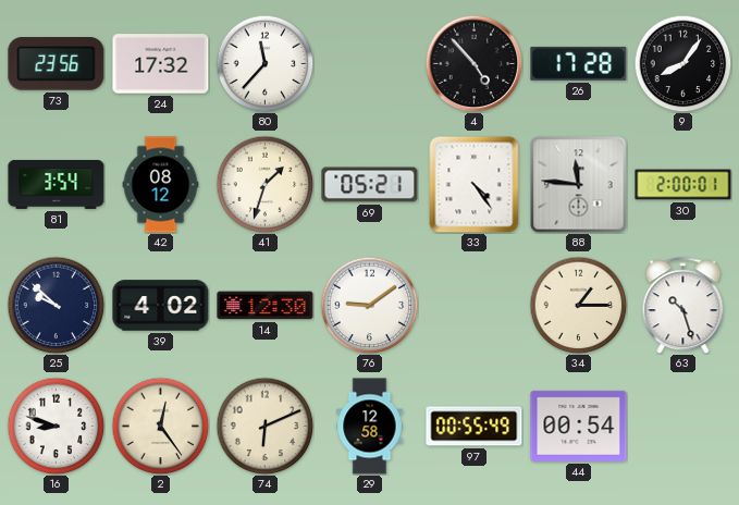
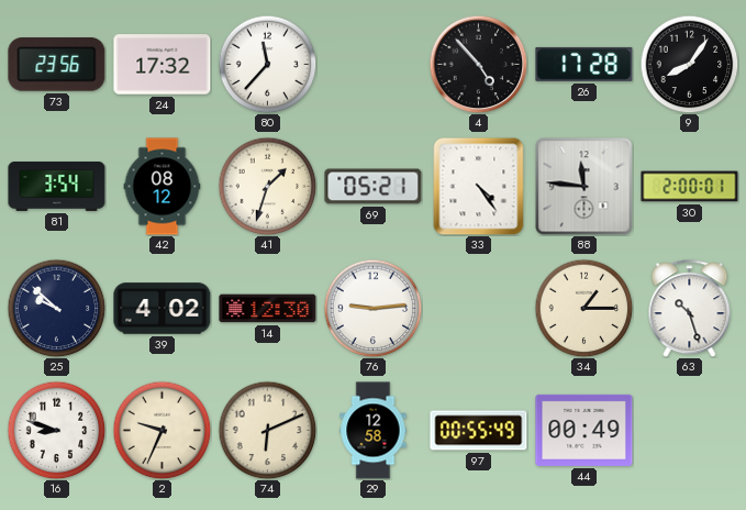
76: 9:09 -> 9:14
2: 12:24 -> 9:34
44: 00:54 -> 00:49
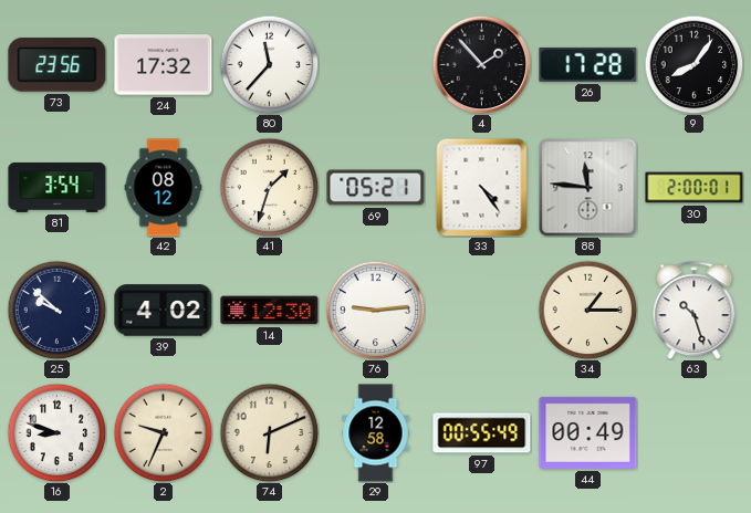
4: 4:53 -> 1:53
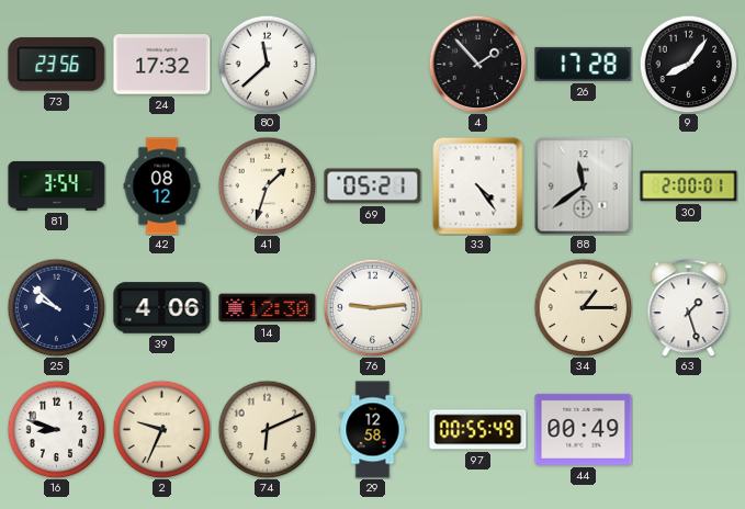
80: 11:37 -> 11:38
88: 11:46 -> 11:39
39: 4:02 -> 4:06
63: 10:27 -> 1:27
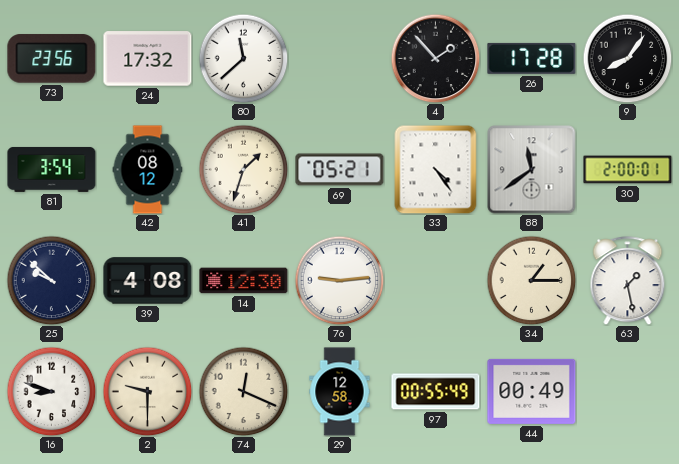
39: 4:06 -> 4:08
63: 1:27 -> 1:28
2: 9:34 -> 9:30
74: 6:11 -> 12:19
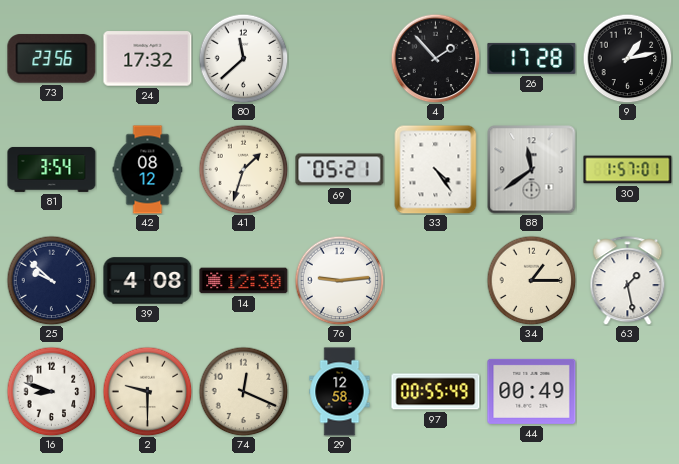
9: 8:06 -> 1:13
30: 2:00 -> 1:57
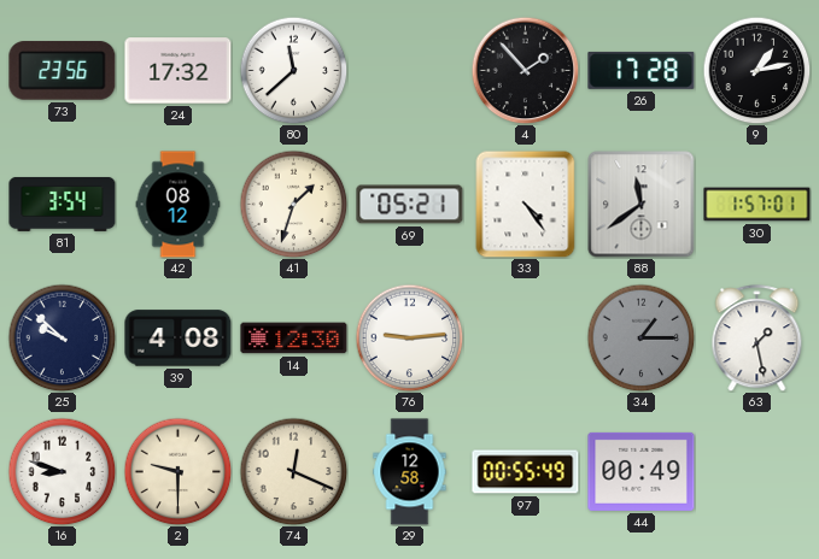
34 dial: cream -> grey
